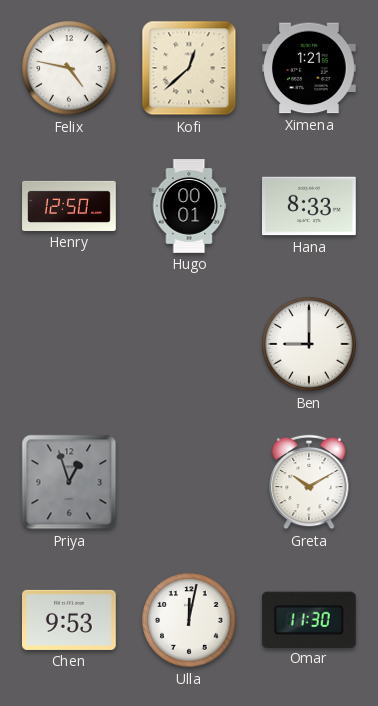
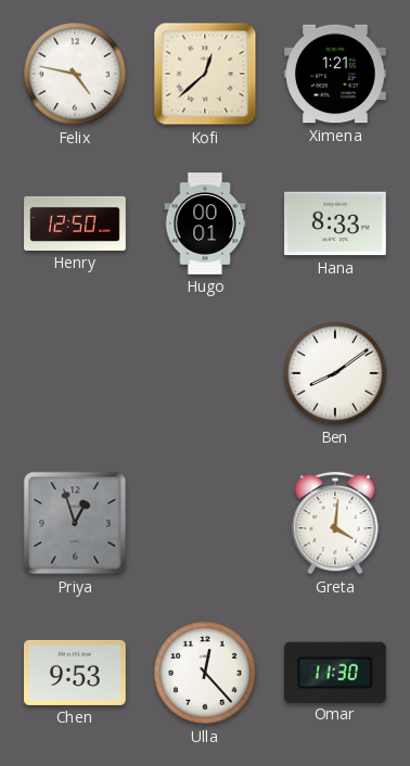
Ben: 9:00 -> 8:09
Greta: 10:10 -> 4:01
Ulla: 12:02 -> 12:23
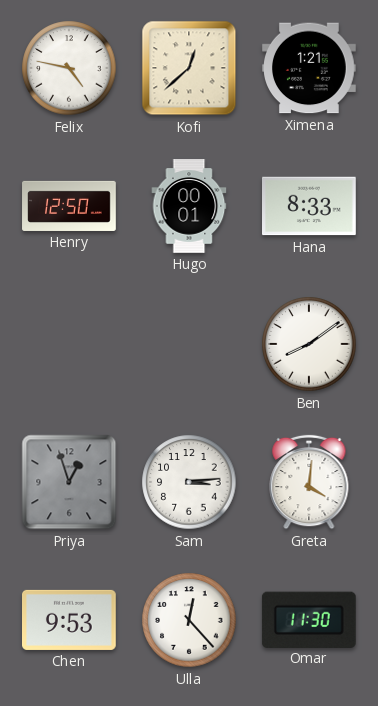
Sam: none -> 3:14
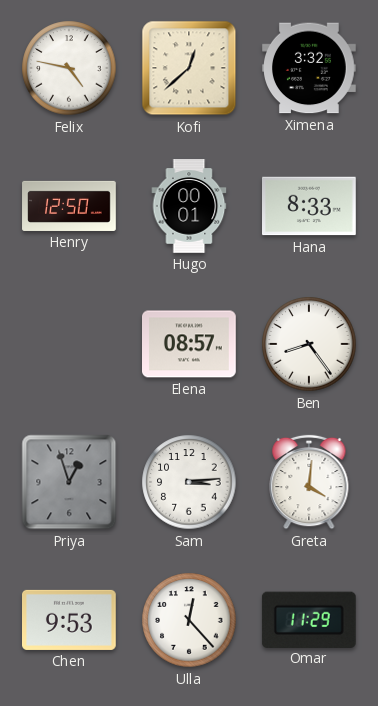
Ximena: 1:21 -> 3:32
Elena: none -> 08:57
Ben: 8:09 -> 8:24
Omar: 11:30 -> 11:29
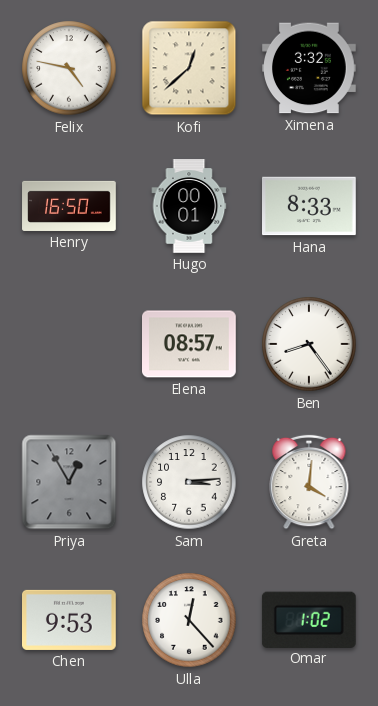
Henry: 12:50 -> 16:50
Priya: 12:57 -> 12:55
Omar: 11:29 -> 1:02
